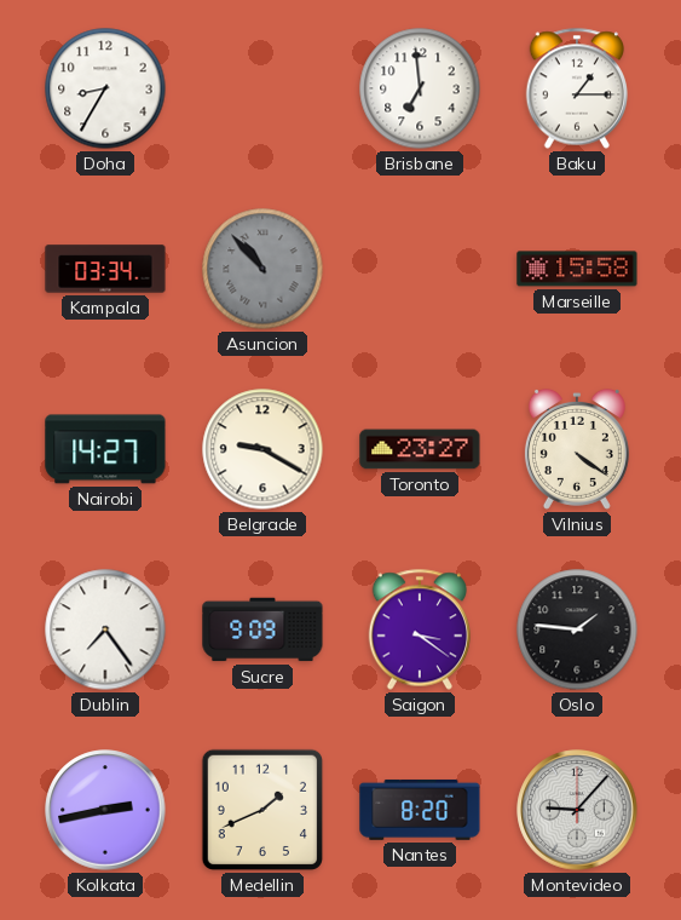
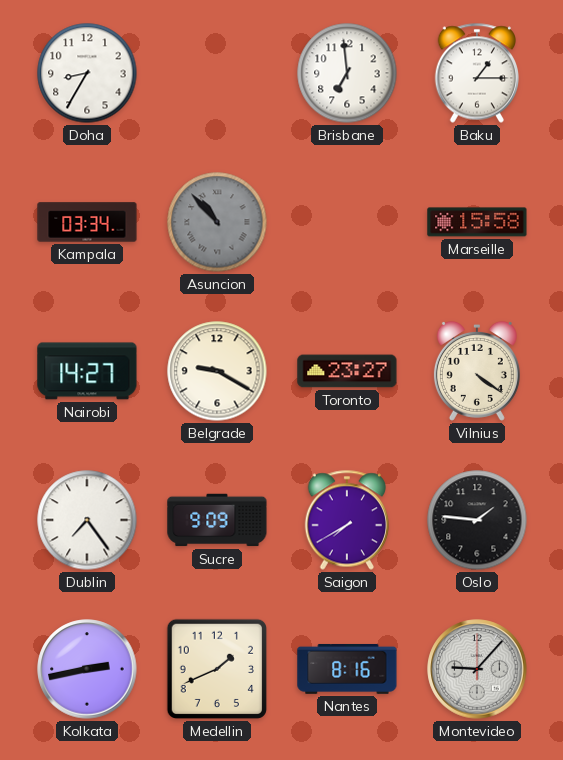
Saigon: 3:21 -> 7:40
Nantes: 8:20 -> 8:16
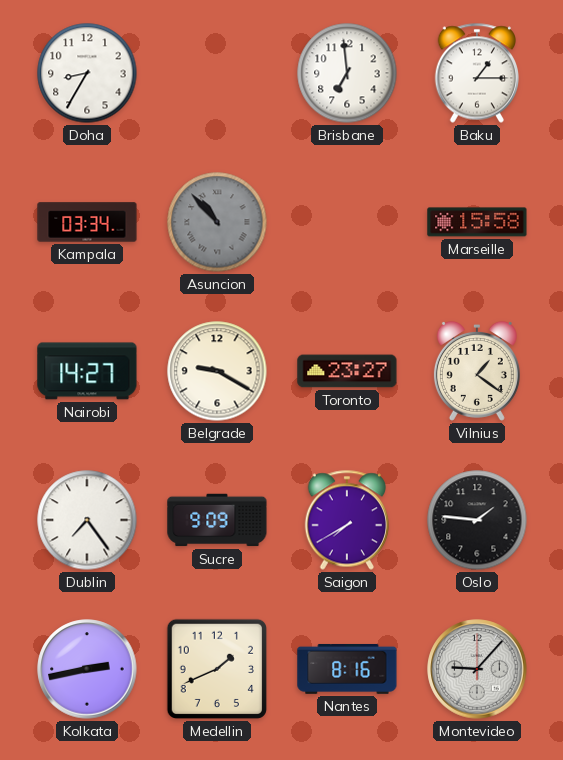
Vilnius: 4:21 -> 1:21
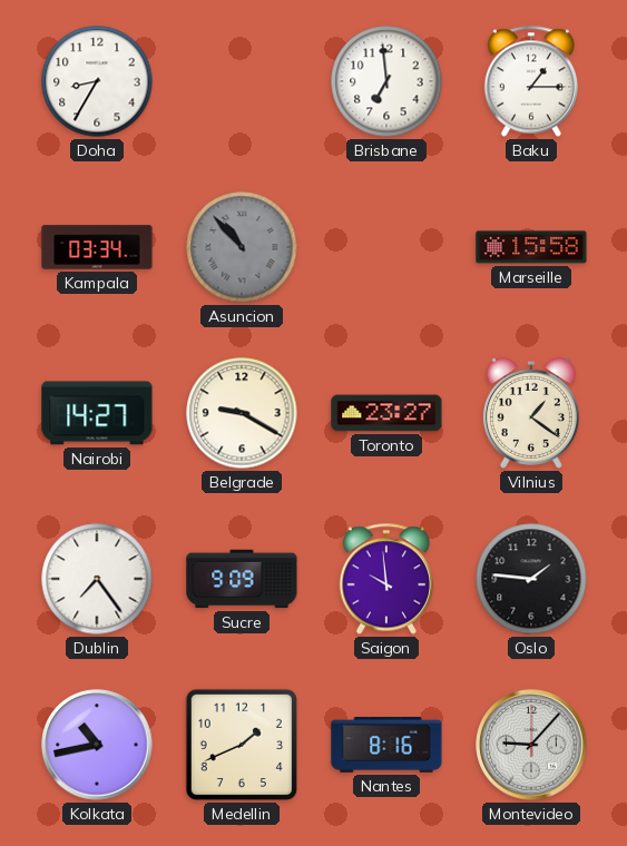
Saigon: 7:40 -> 9:59
Kolkata: 2:43 -> 10:43
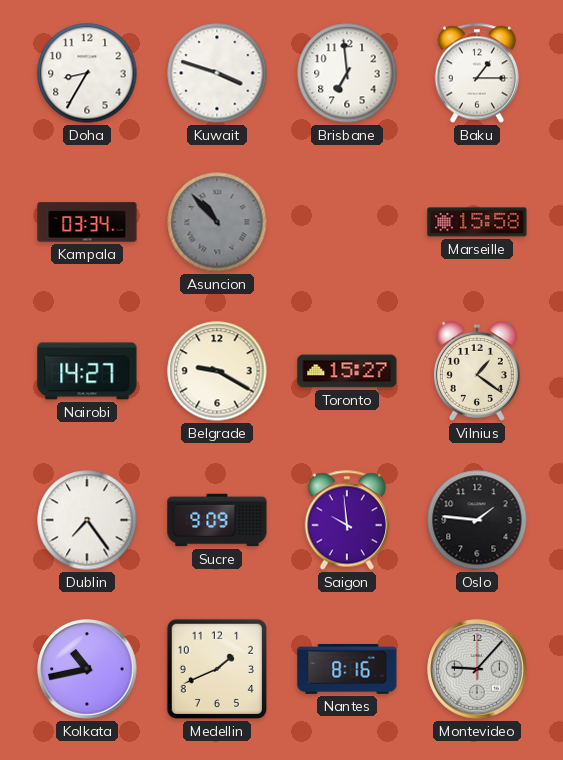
Kuwait: none -> 3:48
Toronto: 23:27 -> 15:27
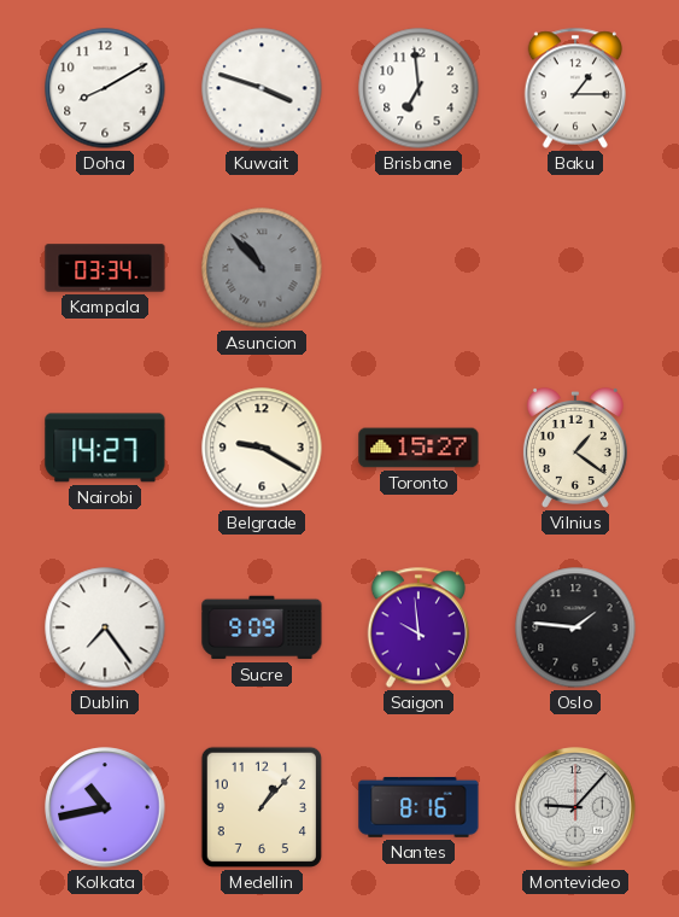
Doha: 8:35 -> 8:10
Marseille: 15:58 -> none
Medellin: 1:41 -> 1:07
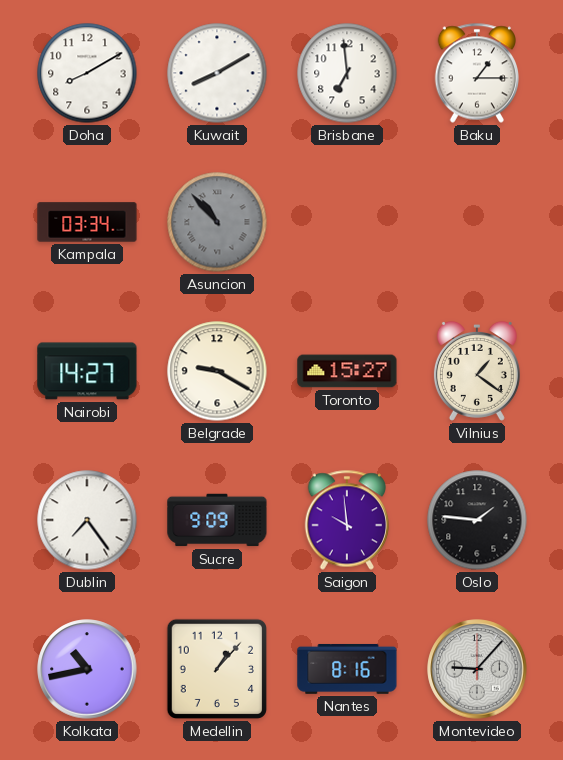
Kuwait: 3:48 -> 8:10
